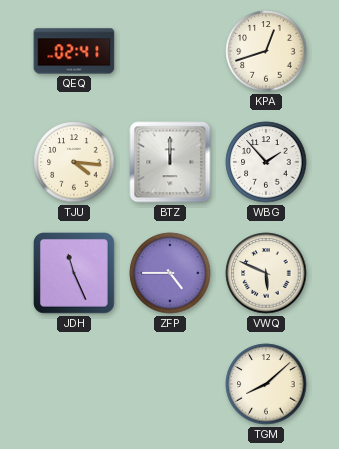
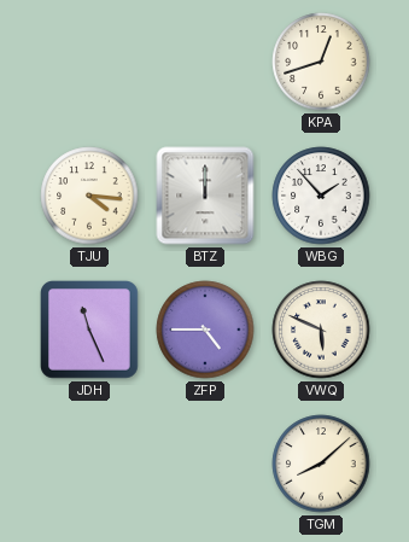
QEQ: 02:41 -> none
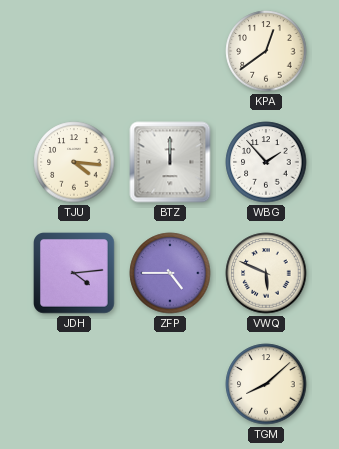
KPA: 12:42 -> 12:39
JDH: 11:26 -> 4:14
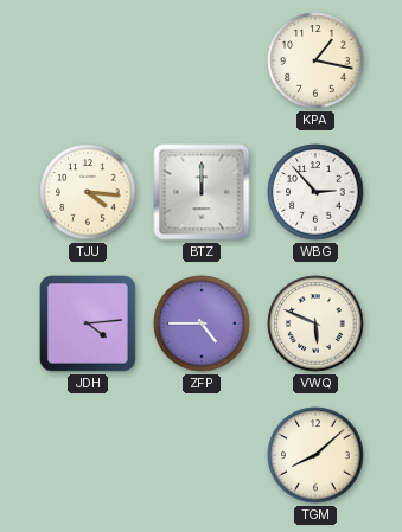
KPA: 12:39 -> 1:17
WBG: 1:53 -> 2:53
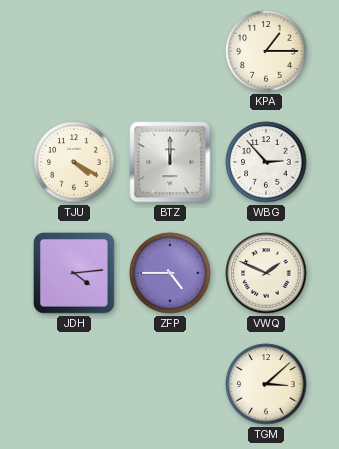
KPA: 1:17 -> 1:15
TJU: 4:16 -> 4:20
VWQ: 5:49 -> 1:49
TGM: 8:08 -> 3:08
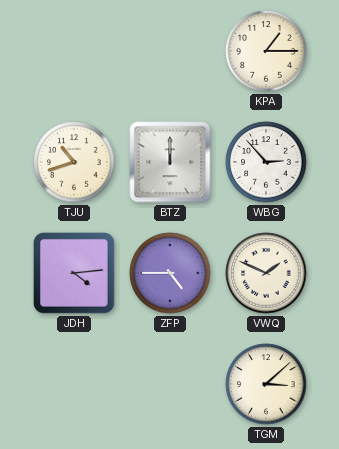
TJU: 4:20 -> 10:42
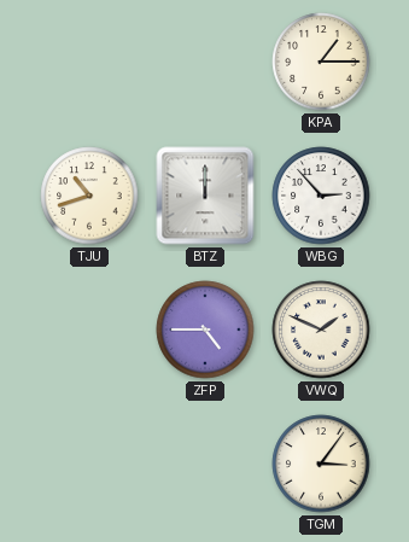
JDH: 4:14 -> none
TGM: 3:08 -> 3:06
